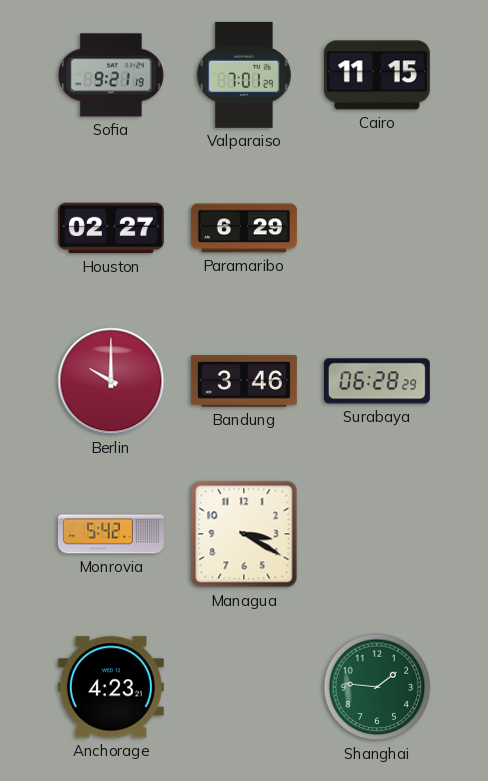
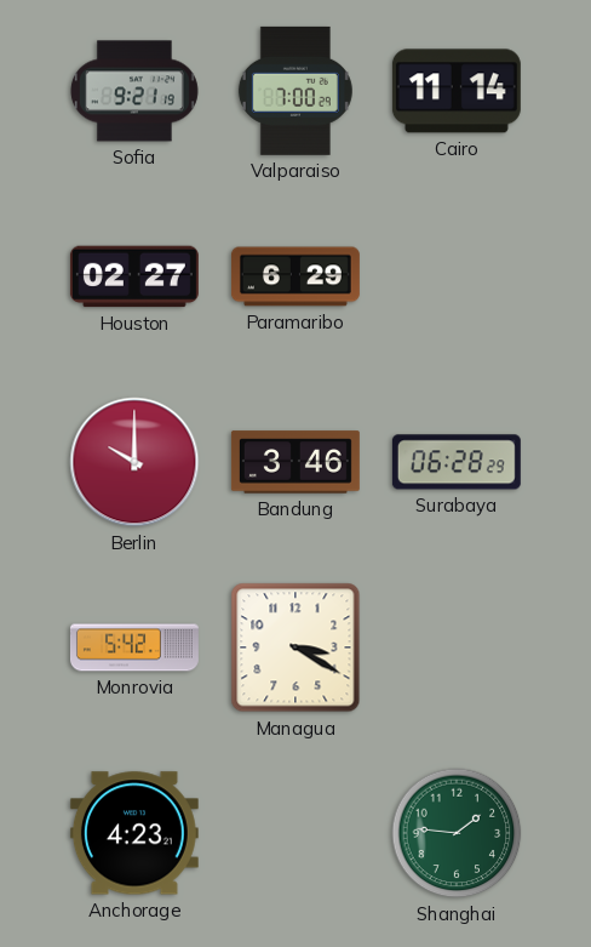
Valparaiso: 7:01 -> 7:00
Cairo: 11:15 -> 11:14
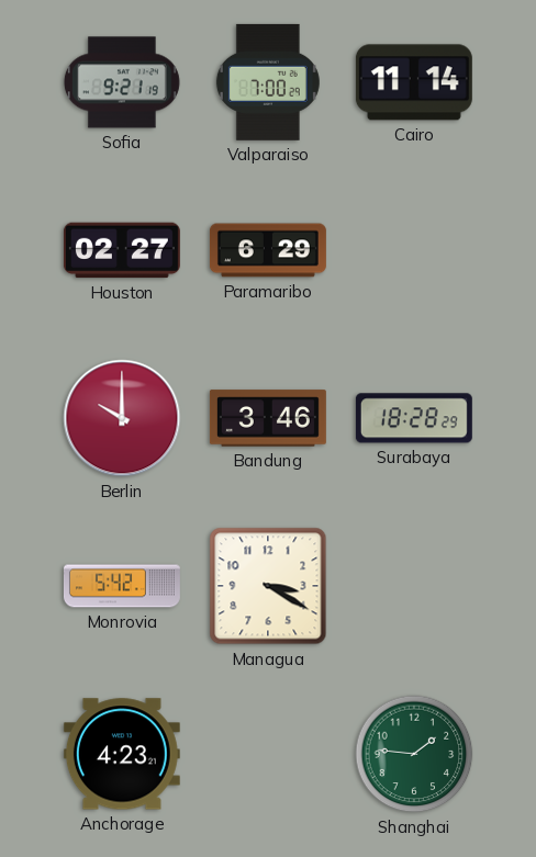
Surabaya: 06:28 -> 18:28
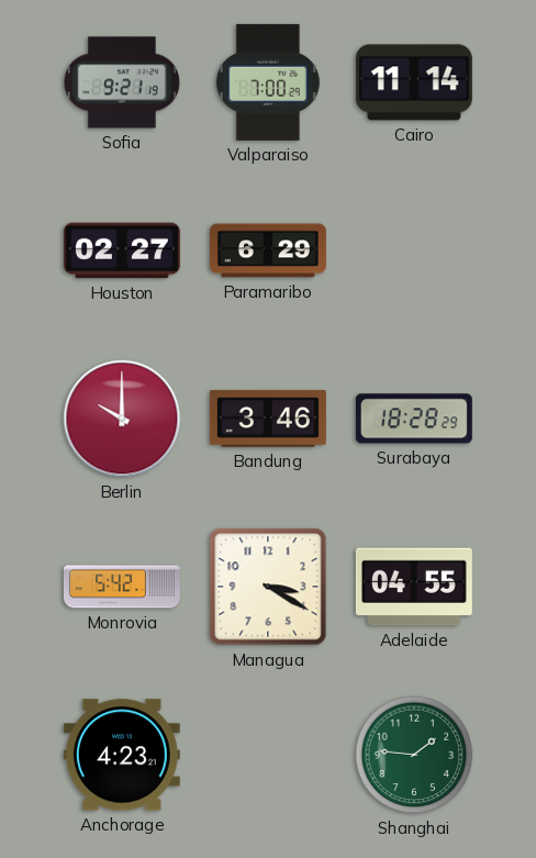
Adelaide: none -> 04:55
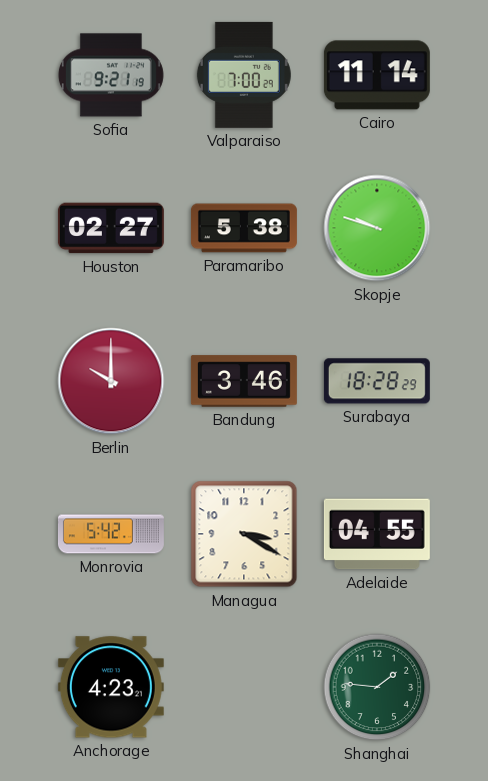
Paramaribo: 6:29 -> 5:38
Skopje: none -> 9:48
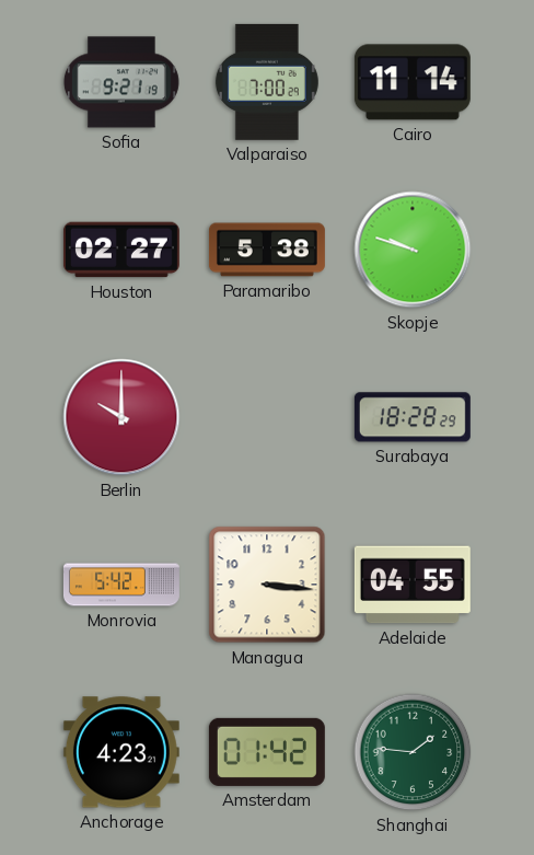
Bandung: 3:46 -> none
Managua: 3:20 -> 3:16
Amsterdam: none -> 01:42
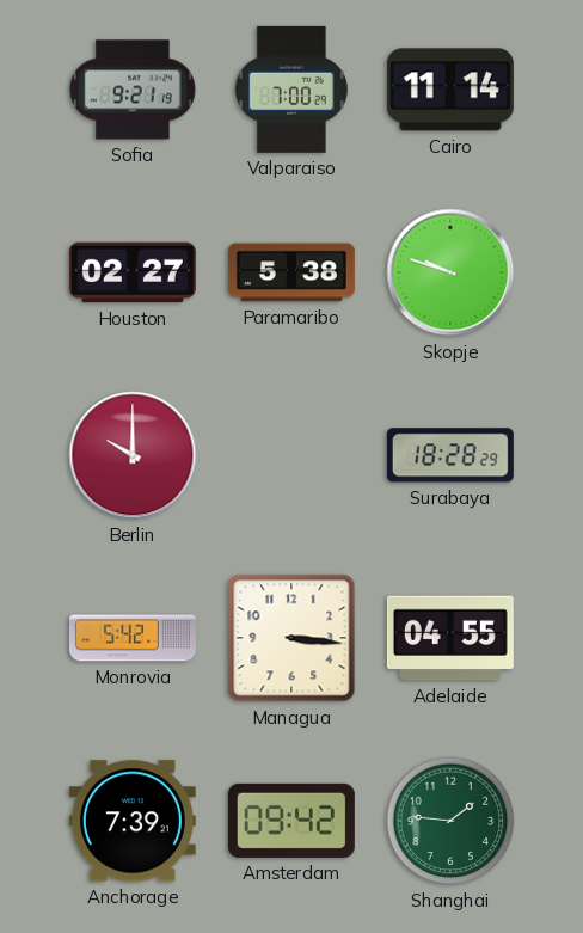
Anchorage: 4:23 -> 7:39
Amsterdam: 01:42 -> 09:42
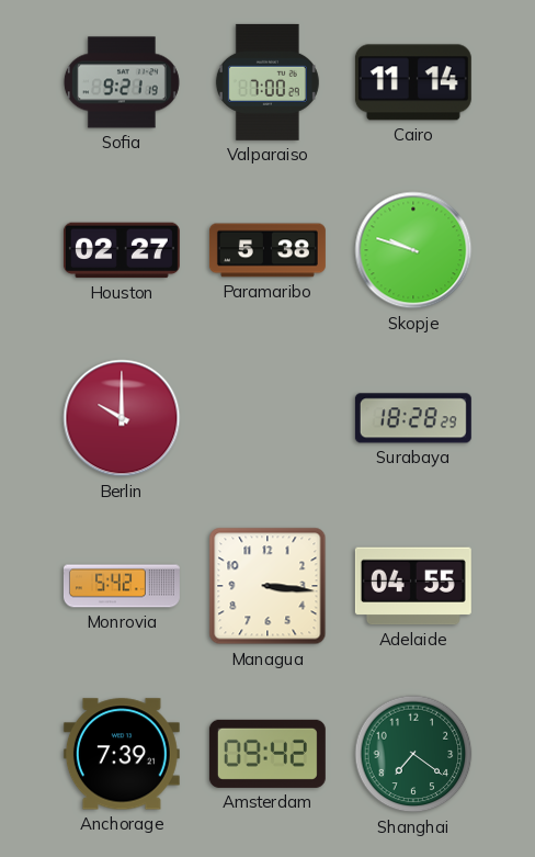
Shanghai: 1:46 -> 7:21
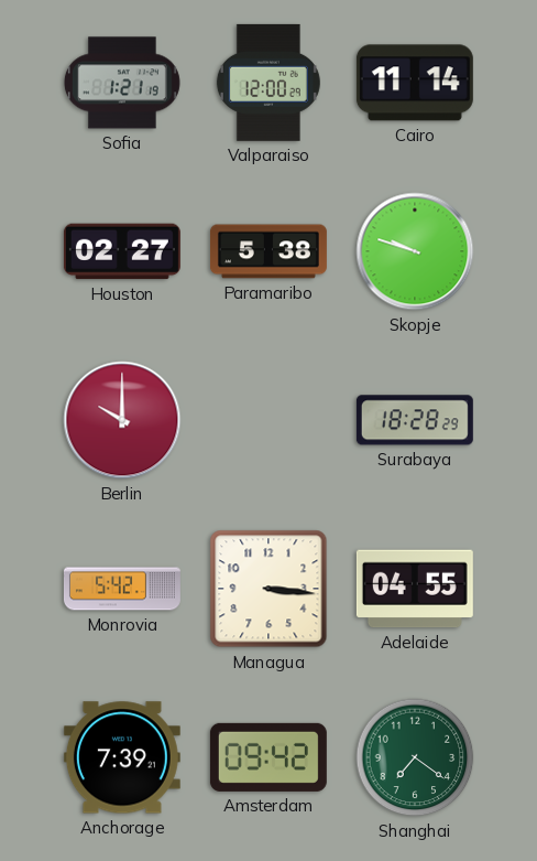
Sofia: 9:21 -> 1:21
Valparaiso: 7:00 -> 12:00
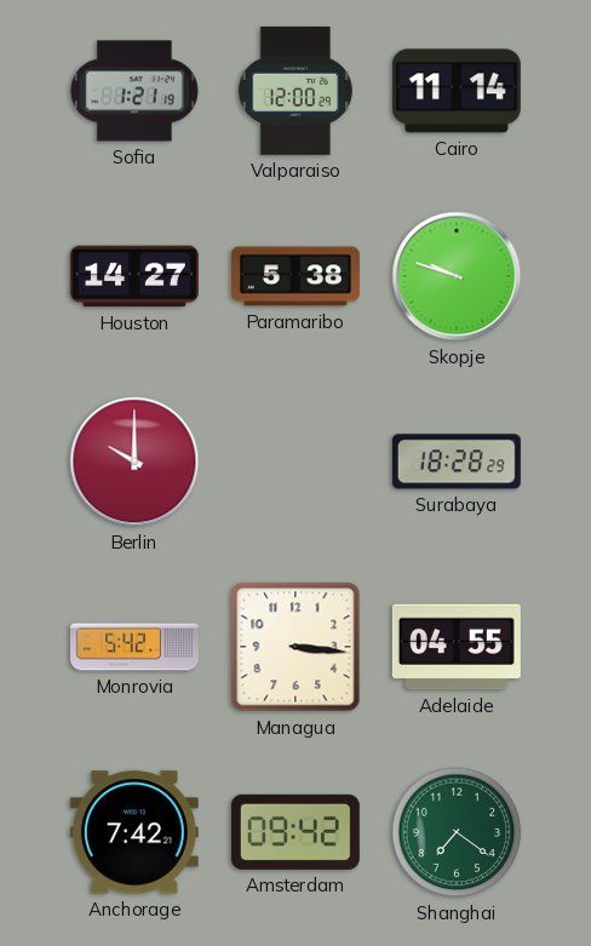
Houston: 02:27 -> 14:27
Anchorage: 7:39 -> 7:42
